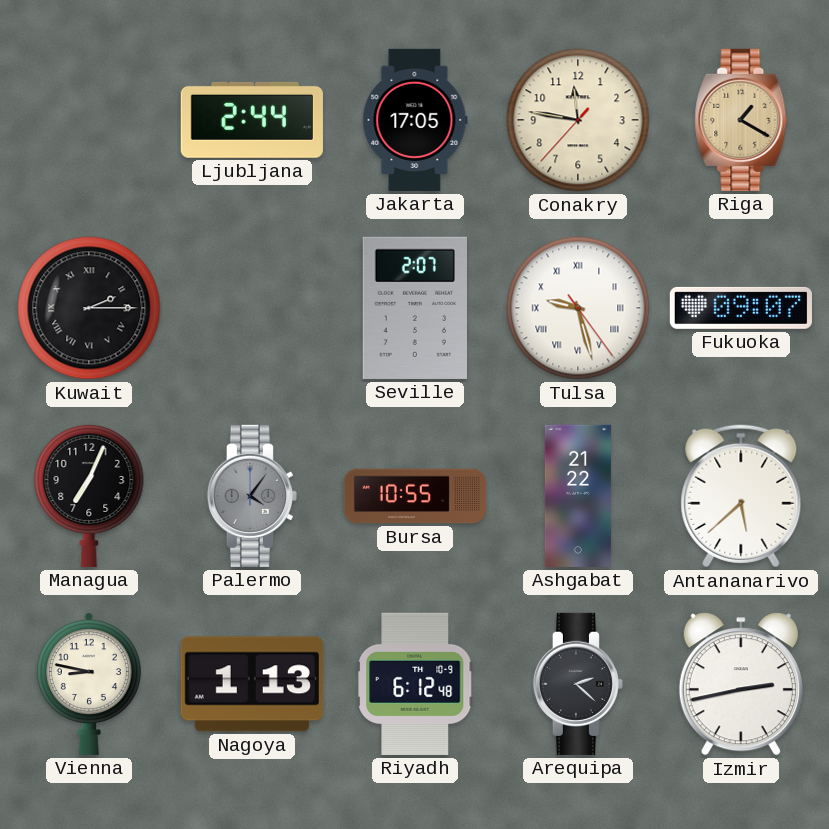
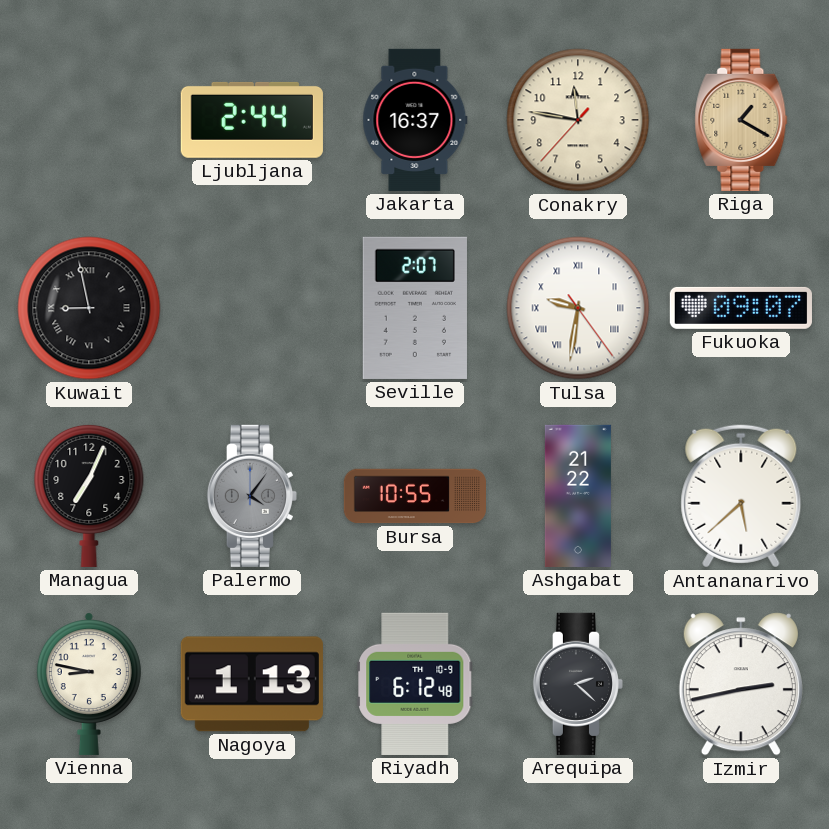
Jakarta: 17:05 -> 16:37
Kuwait: 2:15 -> 8:58
Tulsa: 9:27 -> 9:31
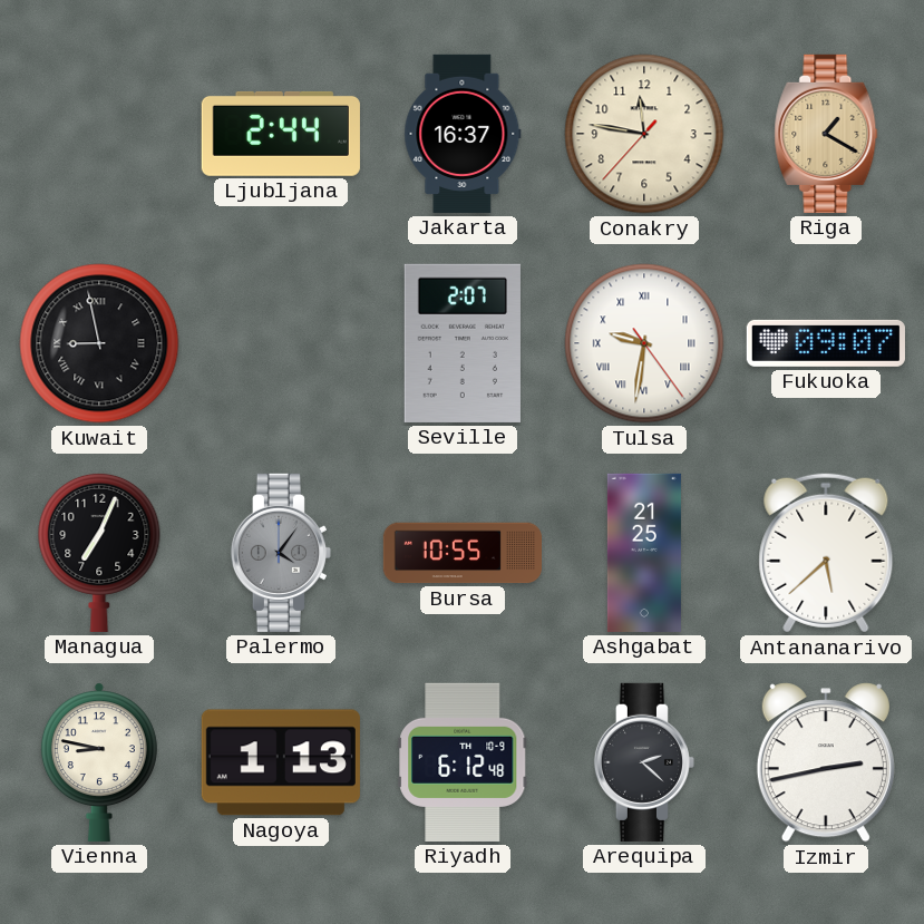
Ashgabat: 21:22 -> 21:25
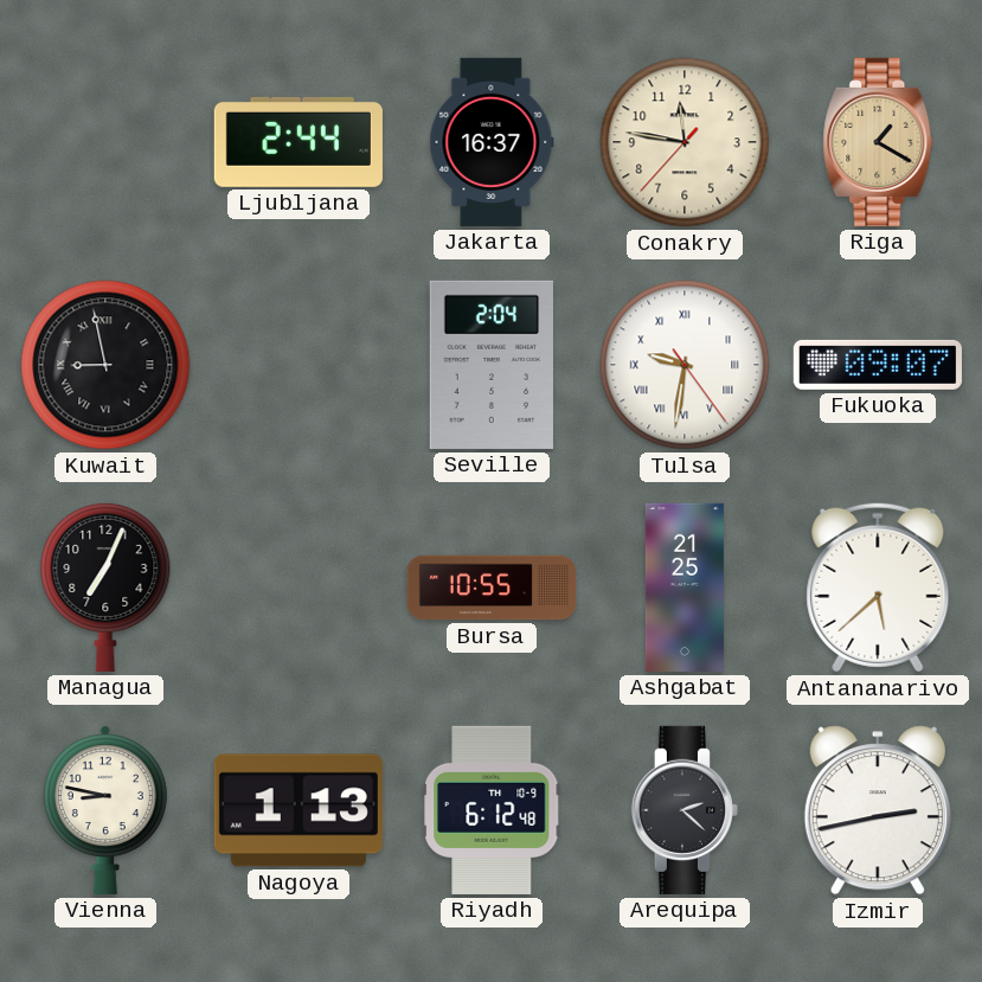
Seville: 2:07 -> 2:04
Palermo: 4:06 -> none
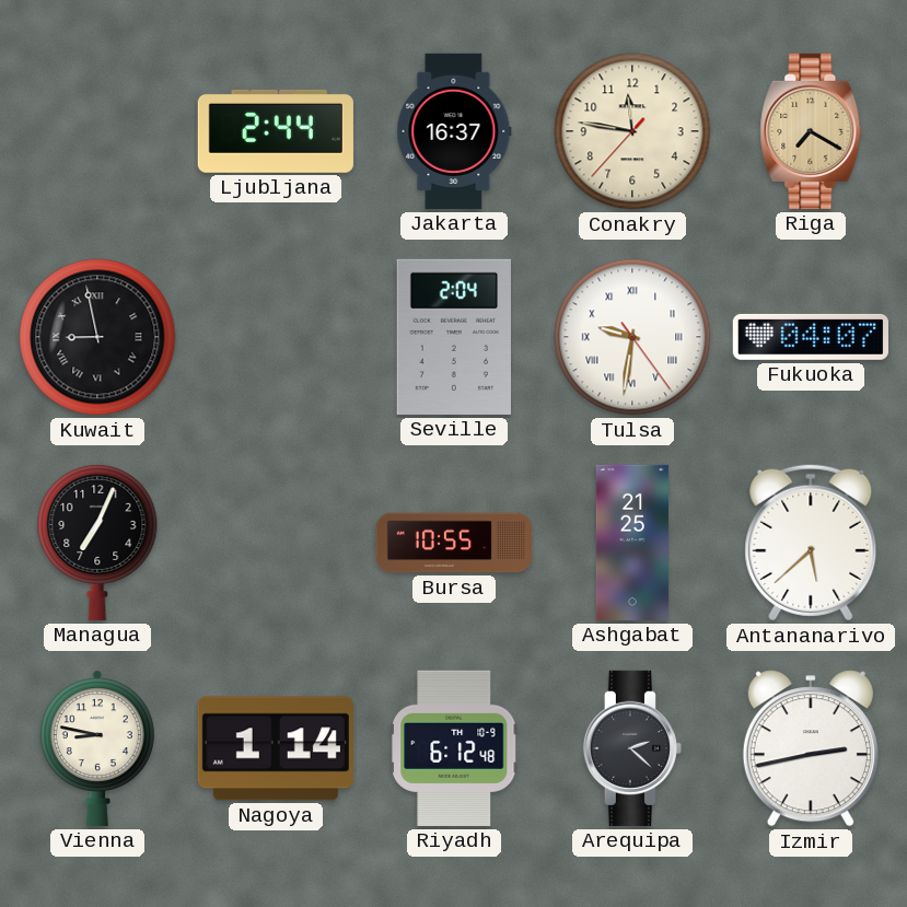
Riga: 1:20 -> 7:20
Fukuoka: 09:07 -> 04:07
Nagoya: 1:13 -> 1:14
